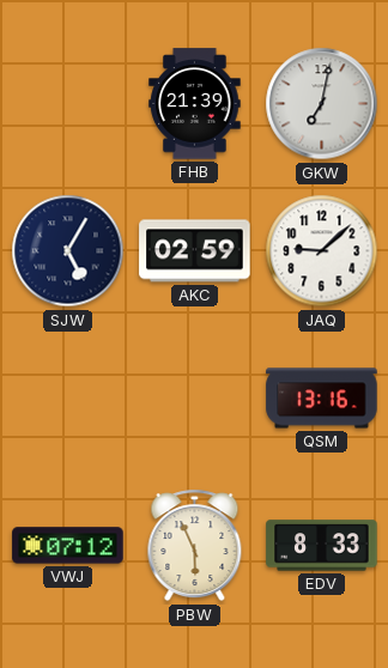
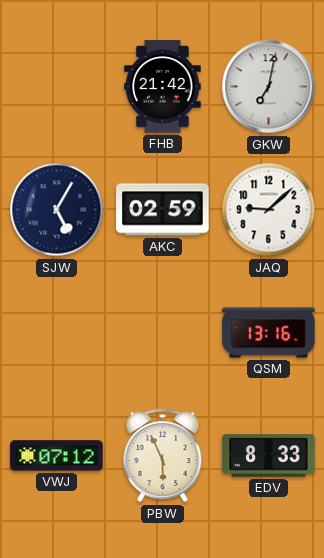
FHB: 21:39 -> 21:42
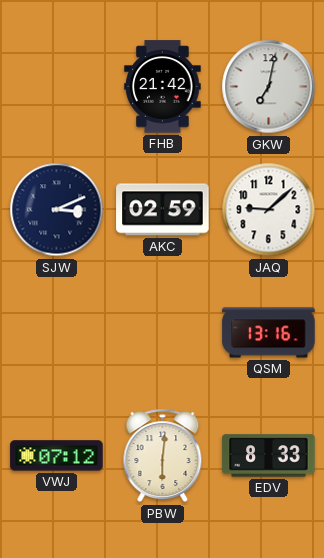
SJW: 5:05 -> 3:11
PBW: 5:56 -> 6:01
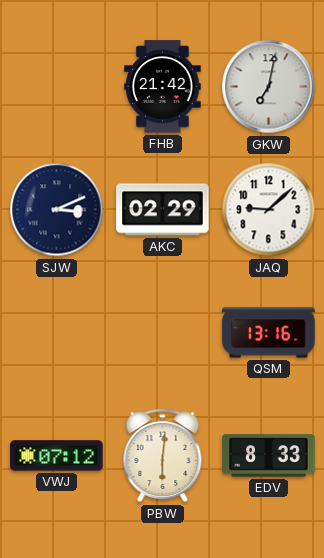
AKC: 02:59 -> 02:29
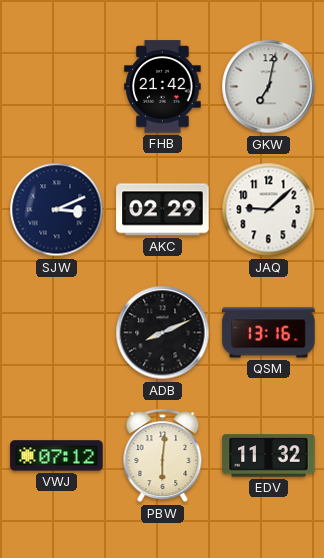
ADB: none -> 8:11
EDV: 8:33 -> 11:32
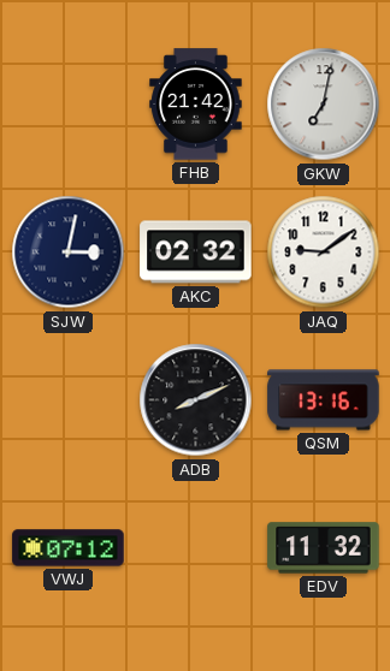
SJW: 3:11 -> 3:02
AKC: 02:29 -> 02:32
JAQ: 9:08 -> 9:09
PBW: 6:01 -> none
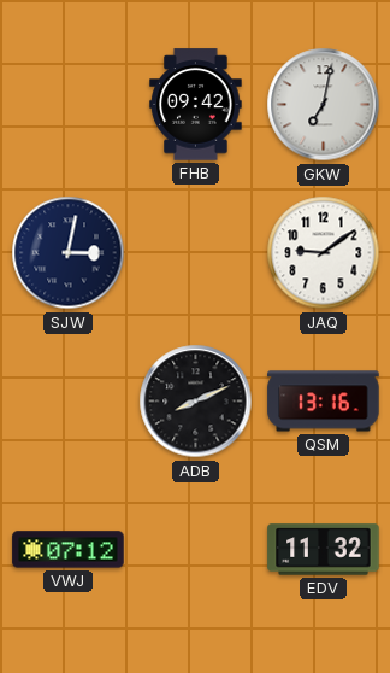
FHB: 21:42 -> 09:42
AKC: 02:32 -> none
